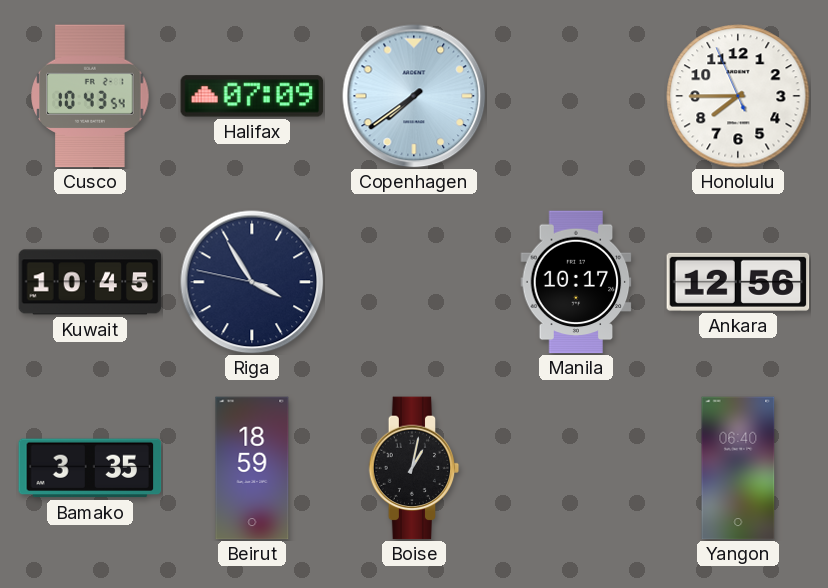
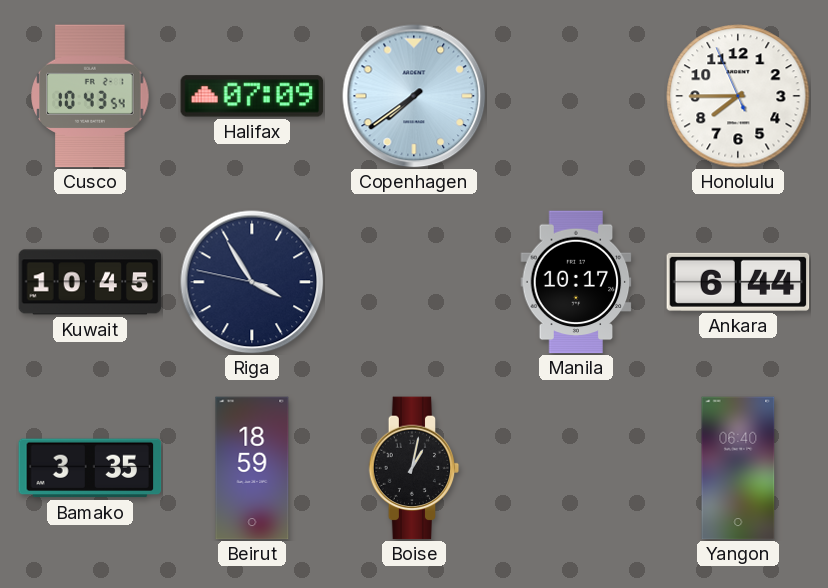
Ankara: 12:56 -> 6:44
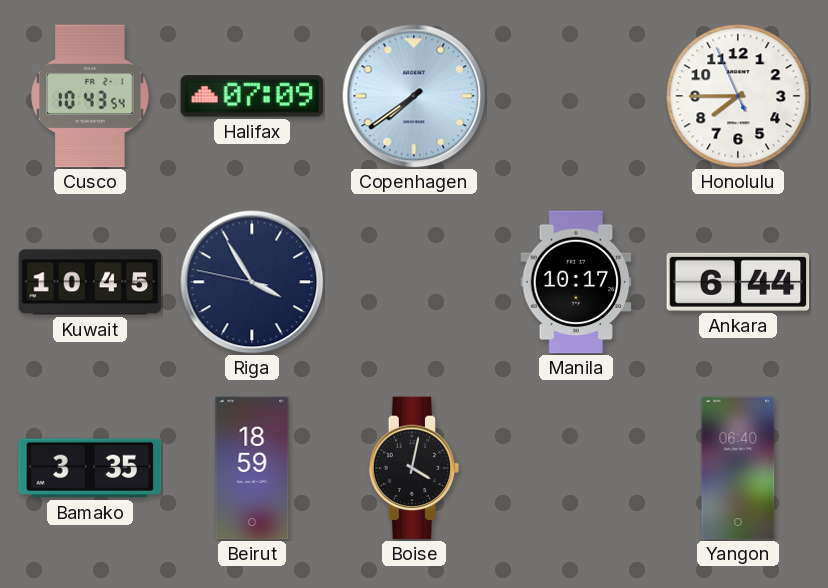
Boise: 1:02 -> 4:02
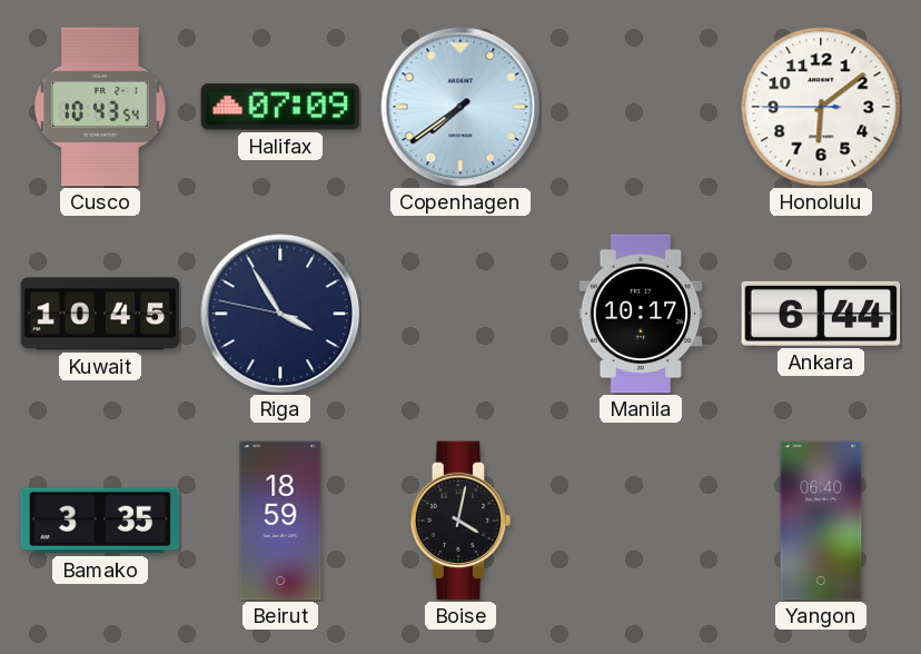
Honolulu: 7:44 -> 6:08
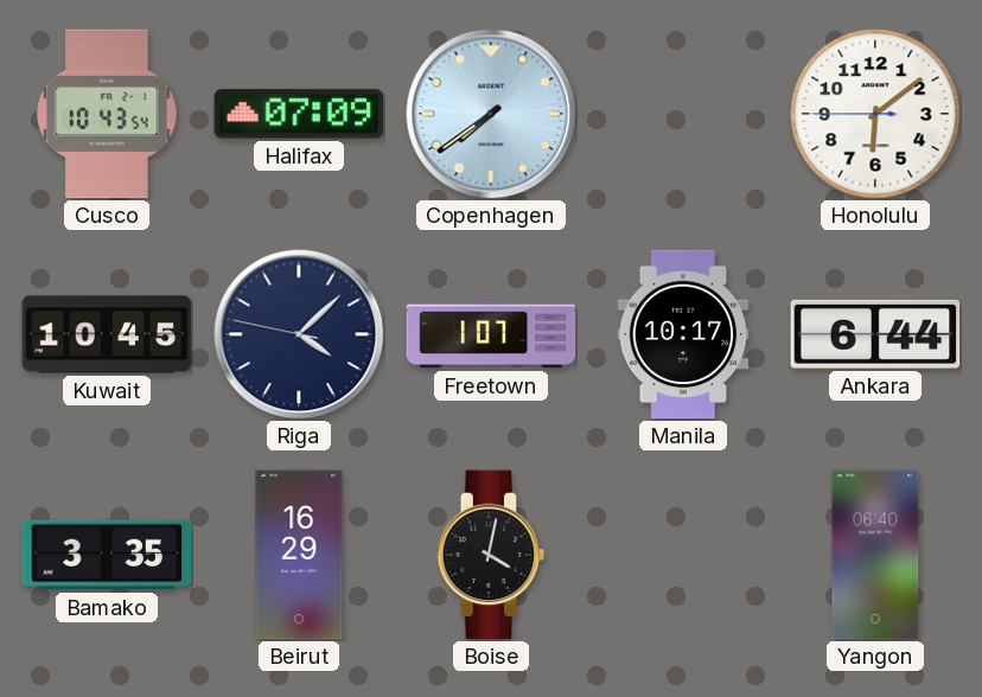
Riga: 3:54 -> 4:07
Freetown: none -> 1:07
Beirut: 18:59 -> 16:29
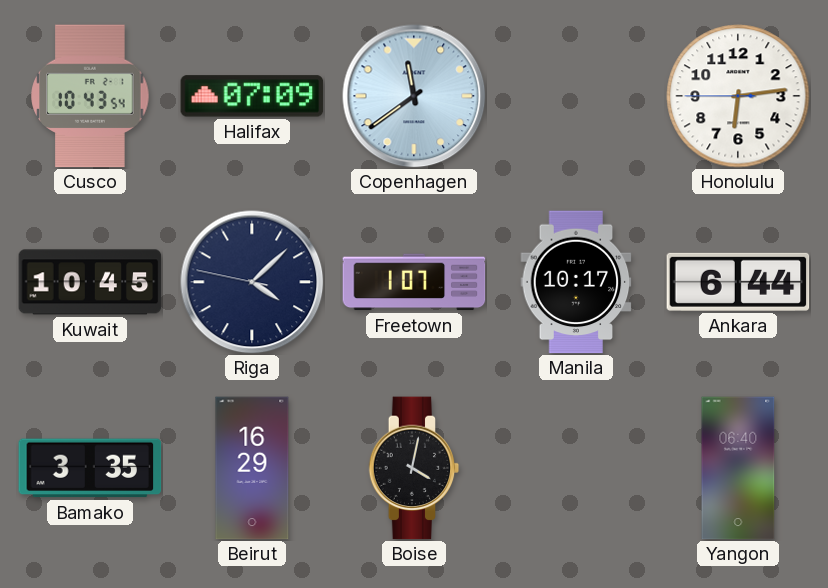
Copenhagen: 7:39 -> 11:39
Honolulu: 6:08 -> 6:13
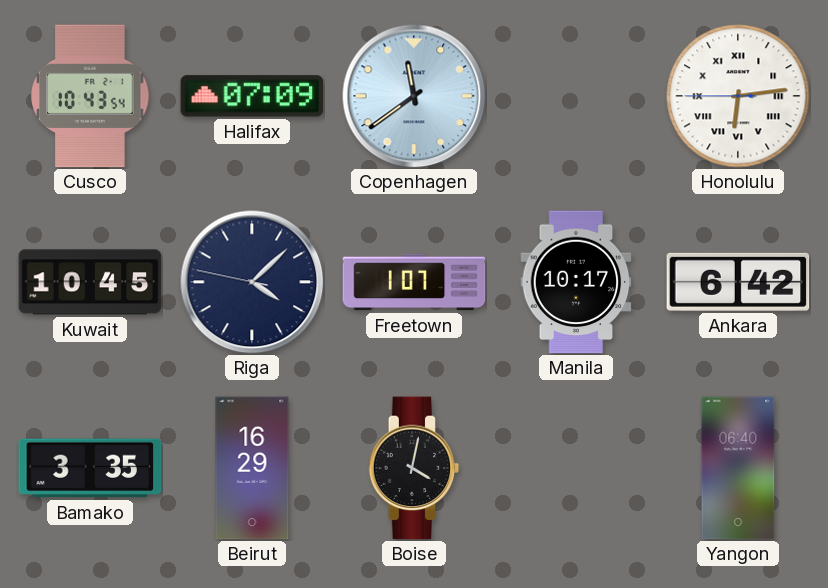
Honolulu numerals: Arabic -> Roman
Ankara: 6:44 -> 6:42
